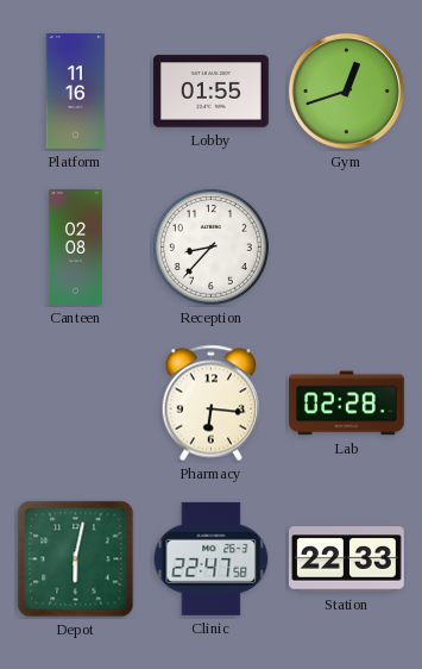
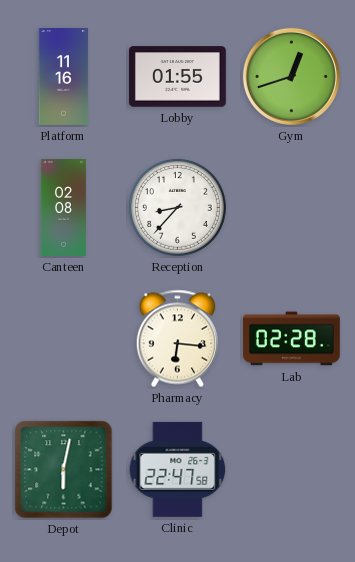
Station: 22:33 -> none
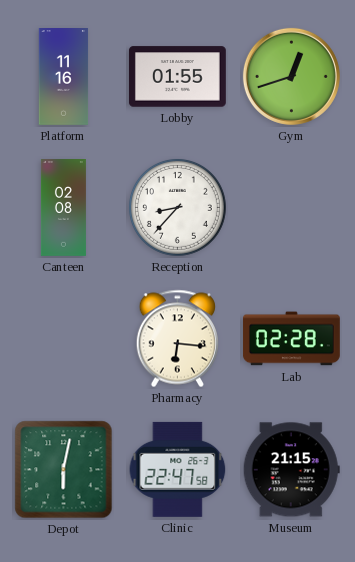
Museum: none -> 21:15
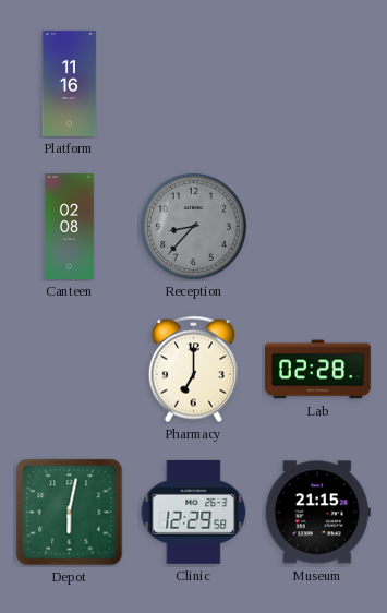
Lobby: 01:55 -> none
Gym: 12:42 -> none
Reception dial: white -> grey
Pharmacy: 6:16 -> 7:00
Clinic: 22:47 -> 12:29
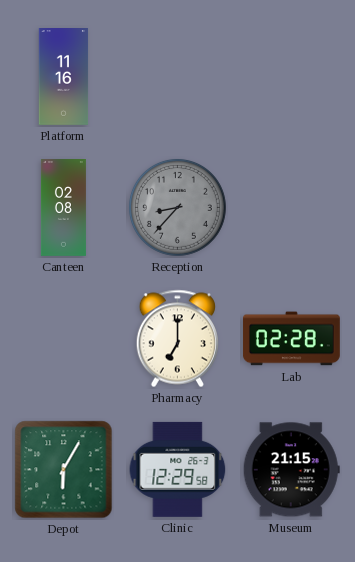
Depot: 6:02 -> 6:05
